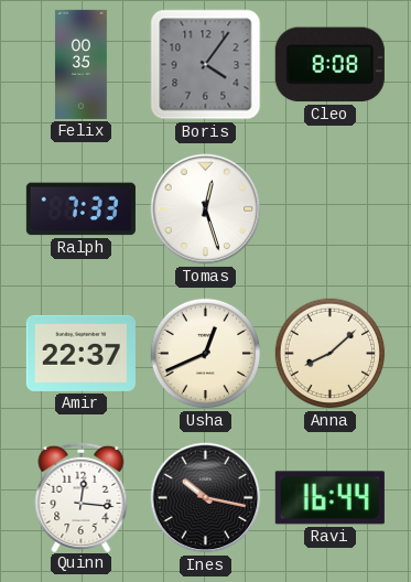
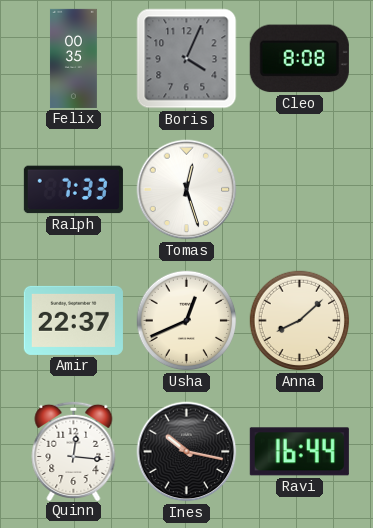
Boris: 4:06 -> 4:04
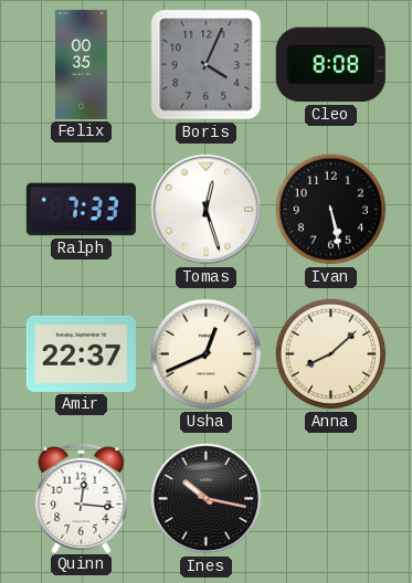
Ivan: none -> 5:28
Ravi: 16:44 -> none
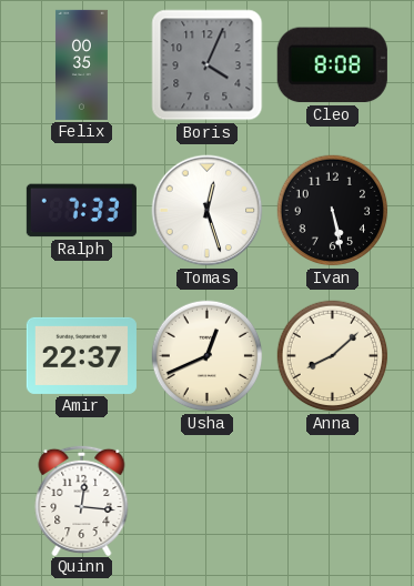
Ines: 10:17 -> none
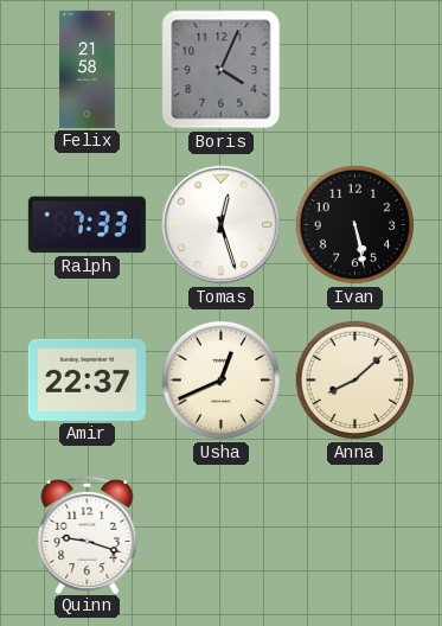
Felix: 00:35 -> 21:58
Cleo: 8:08 -> none
Quinn: 12:16 -> 9:18
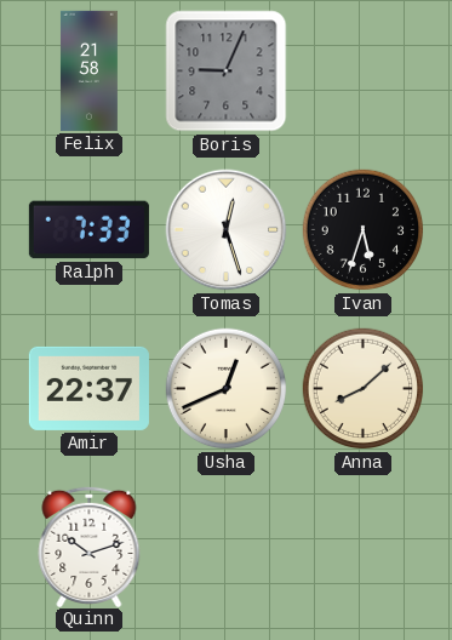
Boris: 4:04 -> 9:04
Ivan: 5:28 -> 5:33
Quinn: 9:18 -> 10:12
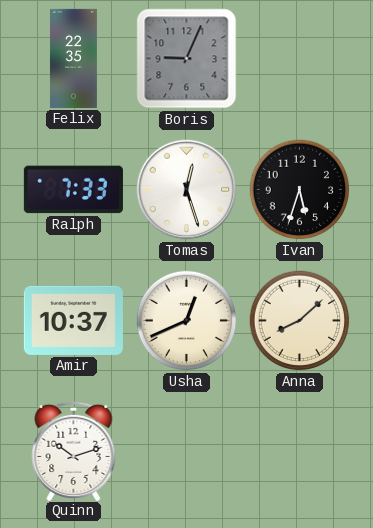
Felix: 21:58 -> 22:35
Amir: 22:37 -> 10:37
